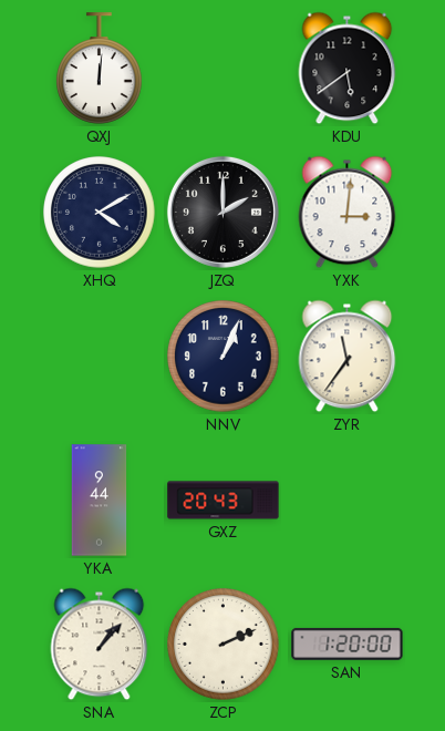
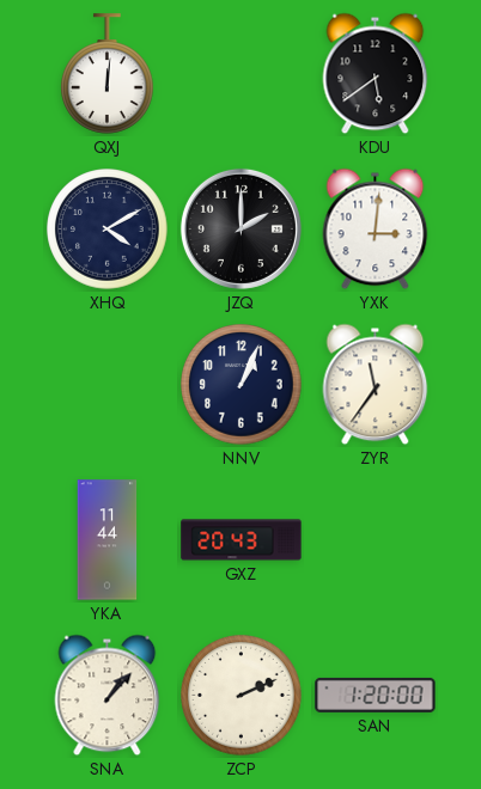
YKA: 9:44 -> 11:44
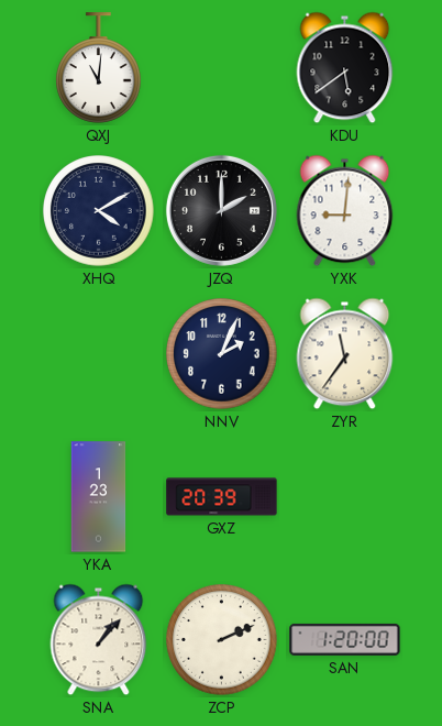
QXJ: 12:01 -> 11:01
YXK: 3:01 -> 9:01
NNV: 1:04 -> 2:04
YKA: 11:44 -> 1:23
GXZ: 20:43 -> 20:39
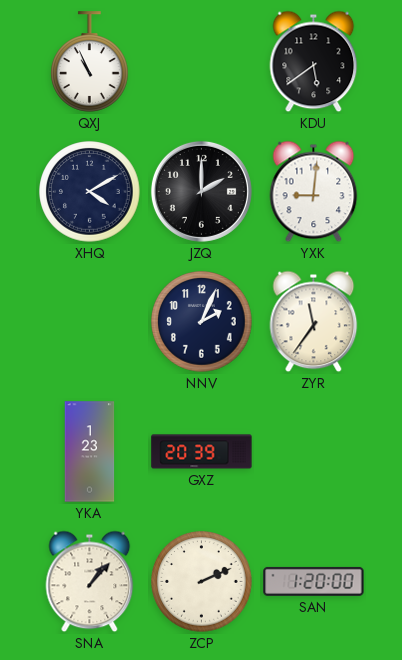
QXJ: 11:01 -> 10:56
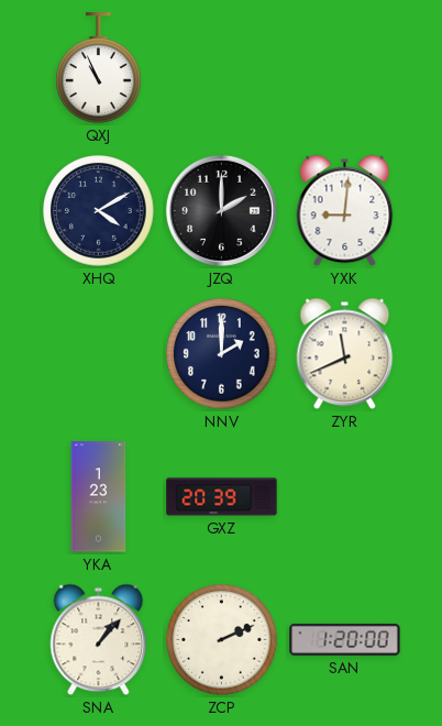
KDU: 5:39 -> none
NNV: 2:04 -> 2:00
ZYR: 11:36 -> 11:41
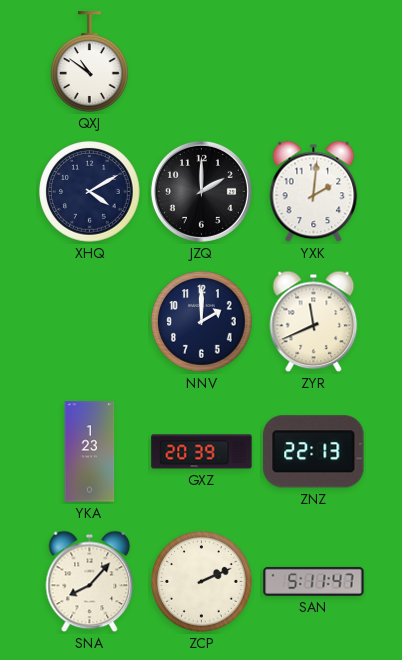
QXJ: 10:56 -> 10:51
YXK: 9:01 -> 2:01
ZNZ: none -> 22:13
SNA: 1:07 -> 8:07
SAN: 1:20 -> 5:11
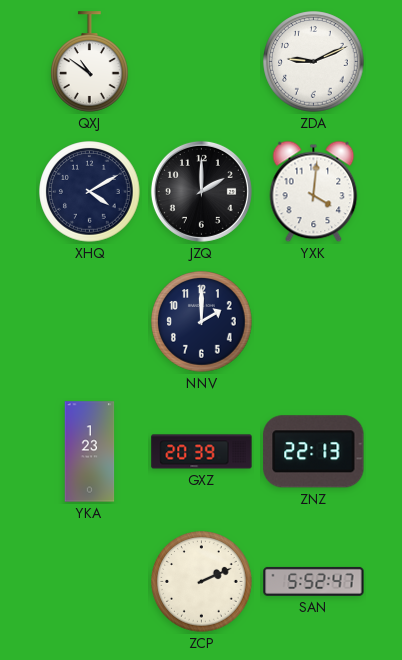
ZDA: none -> 9:11
YXK: 2:01 -> 4:01
ZYR: 11:41 -> none
SNA: 8:07 -> none
SAN: 5:11 -> 5:52
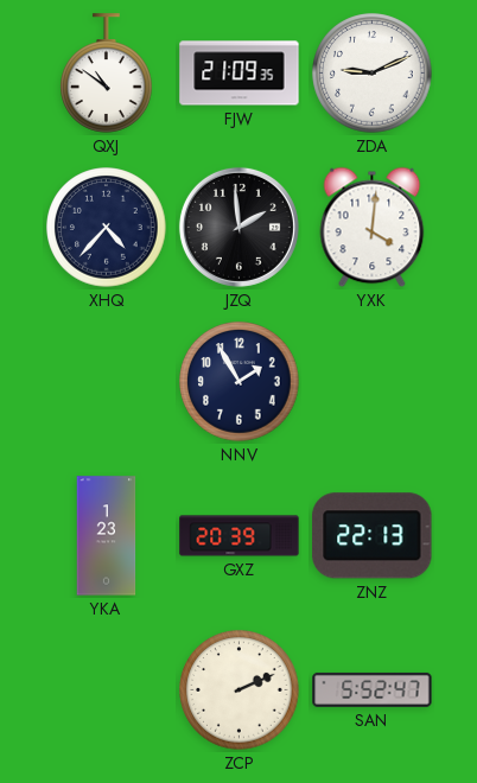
FJW: none -> 21:09
XHQ: 4:10 -> 4:37
JZQ: 2:00 -> 1:59
NNV: 2:00 -> 1:55
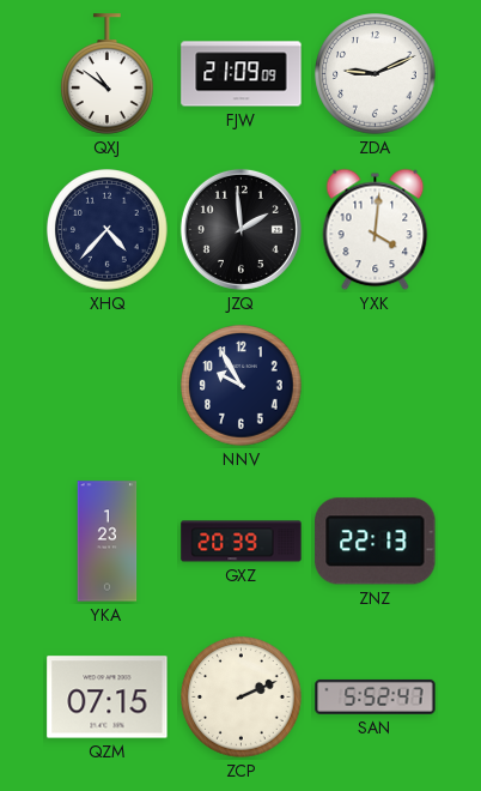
FJW: 21:09:35 -> 21:09:09
NNV: 1:55 -> 9:55
QZM: none -> 07:15
